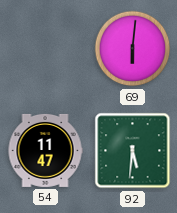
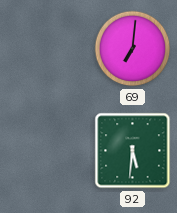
69: 6:01 -> 7:01
54: 11:47 -> none
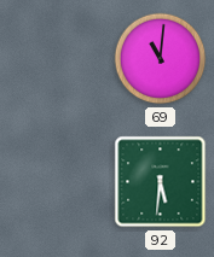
69: 7:01 -> 11:01
